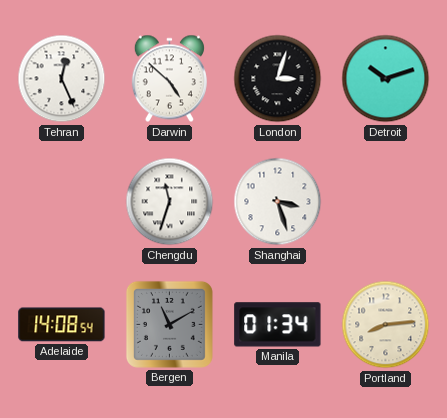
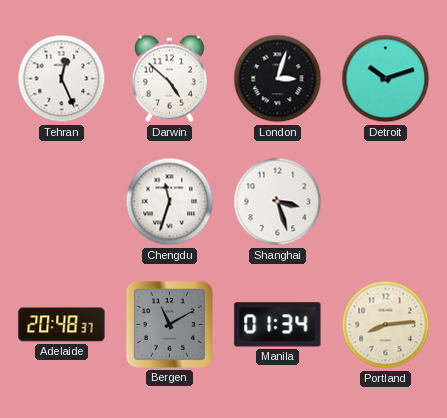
Adelaide: 14:08 -> 20:48
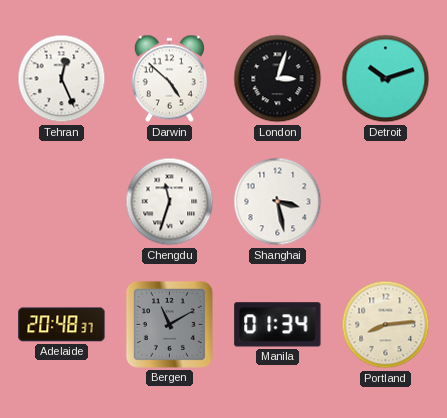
Shanghai: 3:27 -> 3:28
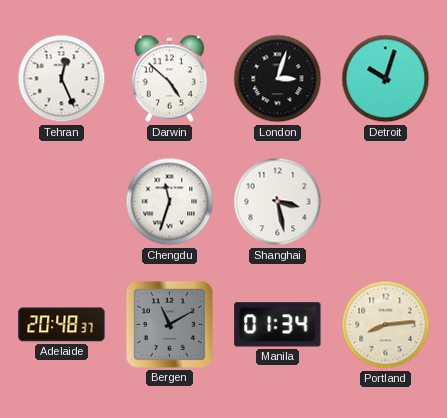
Detroit: 10:12 -> 10:03
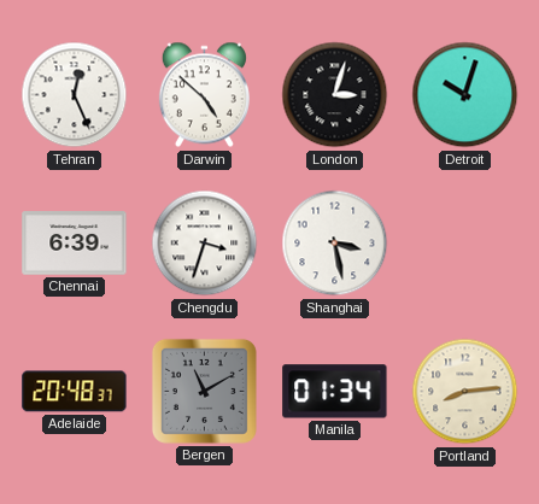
Chennai: none -> 6:39
Chengdu: 11:33 -> 3:33
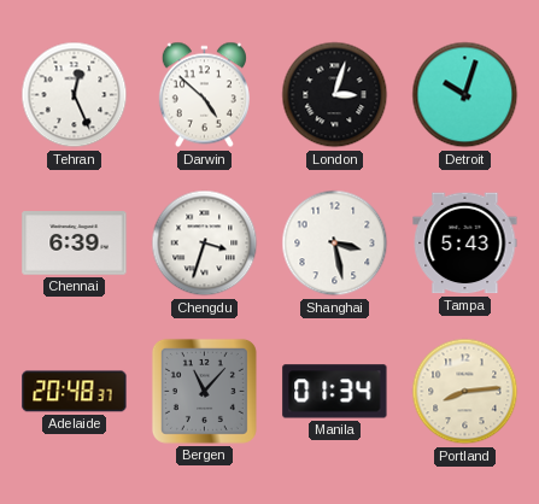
Tampa: none -> 5:43
Bergen: 11:10 -> 11:07
